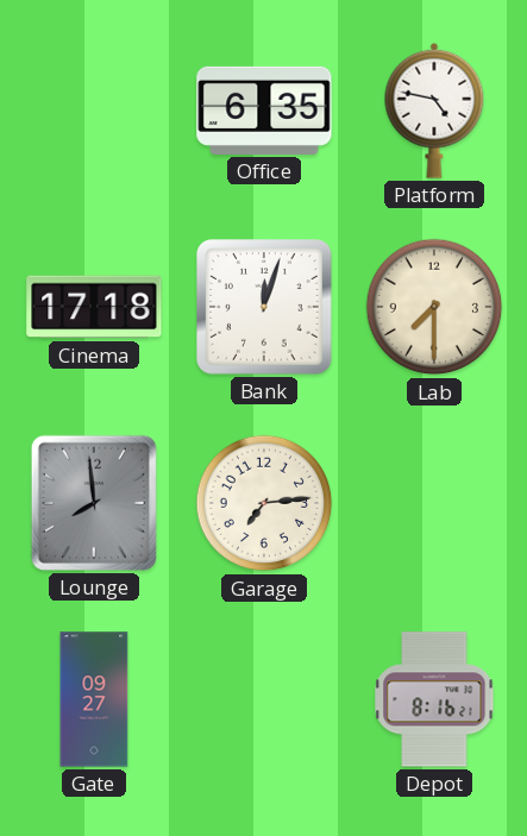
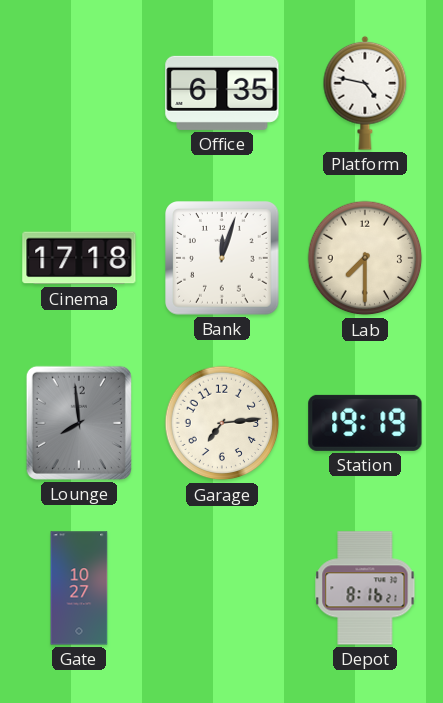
Station: none -> 19:19
Gate: 09:27 -> 10:27
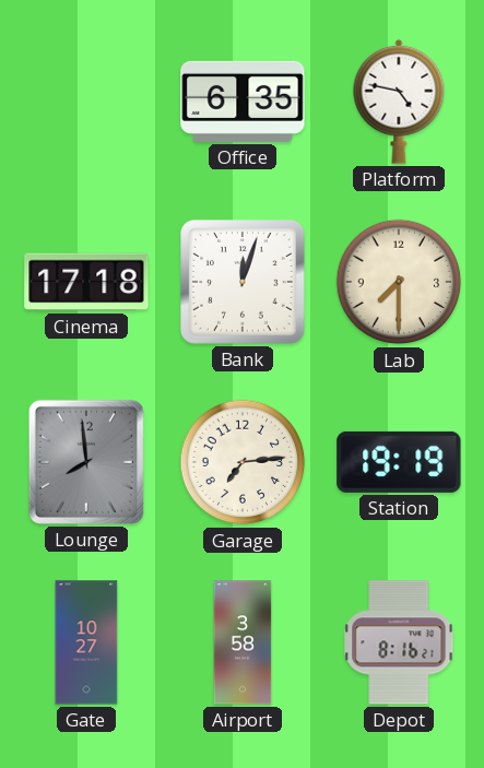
Airport: none -> 3:58
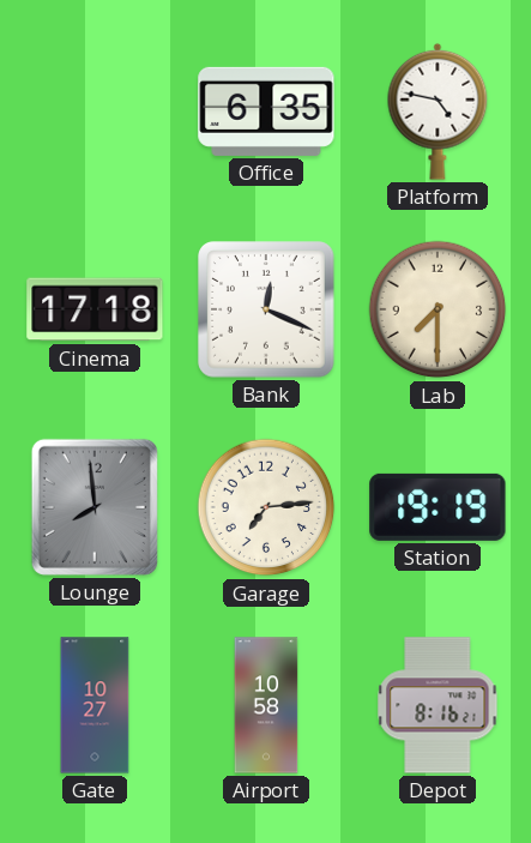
Bank: 12:03 -> 12:19
Airport: 3:58 -> 10:58
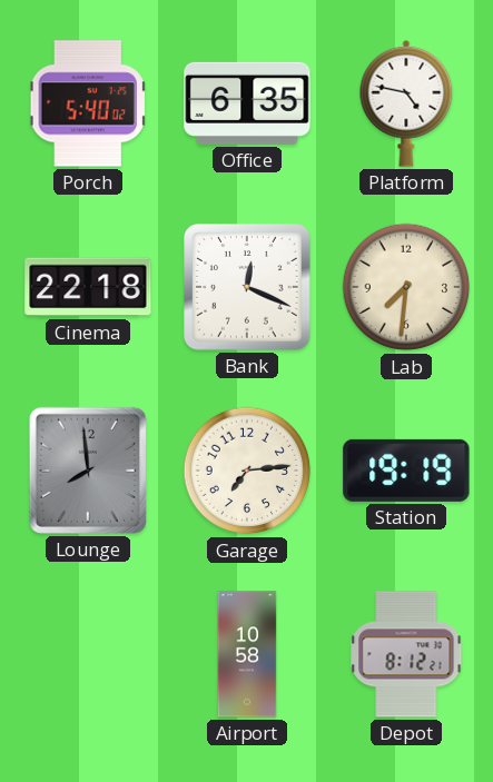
Porch: none -> 5:40
Cinema: 17:18 -> 22:18
Lab: 7:30 -> 7:31
Gate: 10:27 -> none
Depot: 8:16 -> 8:12
